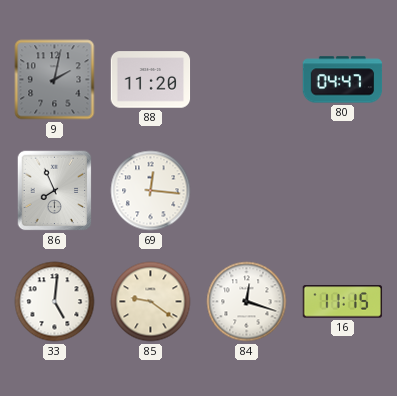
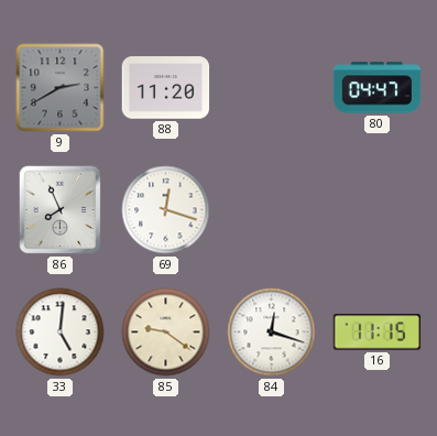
9: 2:02 -> 2:40
69: 12:16 -> 12:18
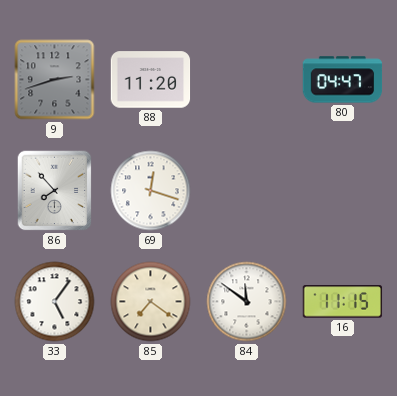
9: 2:40 -> 2:42
86: 7:56 -> 7:53
33: 5:01 -> 5:06
85: 9:21 -> 7:21
84: 12:18 -> 11:51
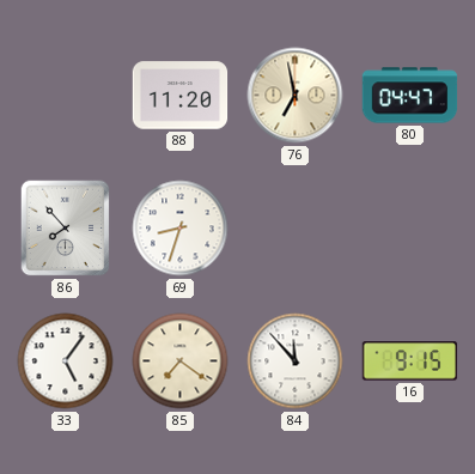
9: 2:42 -> none
76: none -> 6:58
69: 12:18 -> 8:33
84: 11:51 -> 11:53
16: 11:15 -> 9:15
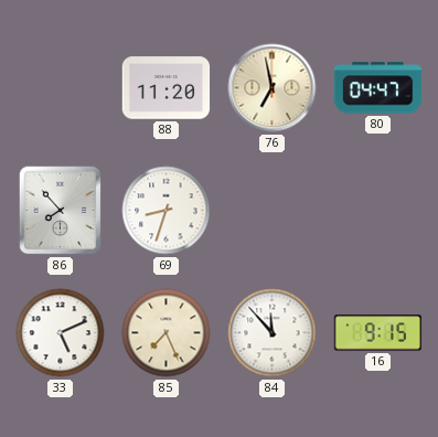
33: 5:06 -> 5:11
85: 7:21 -> 7:26
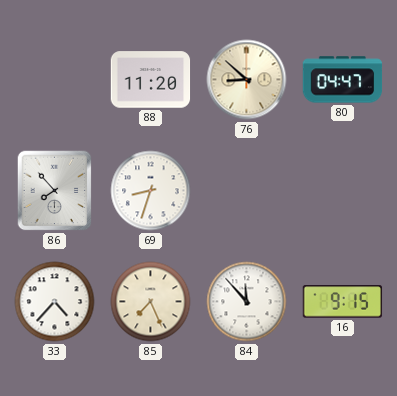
76: 6:58 -> 8:52
33: 5:11 -> 4:37
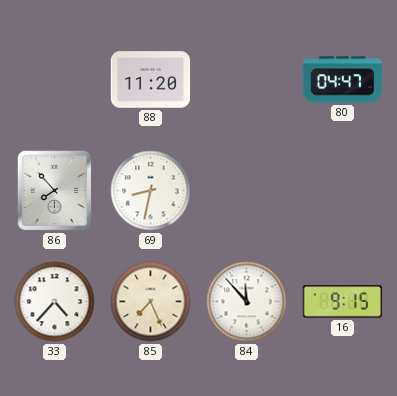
76: 8:52 -> none
69: 8:33 -> 8:32
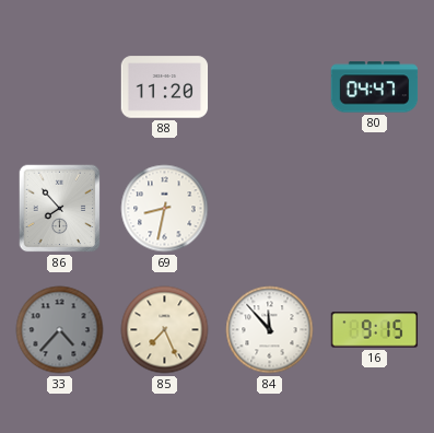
33 dial: white -> grey
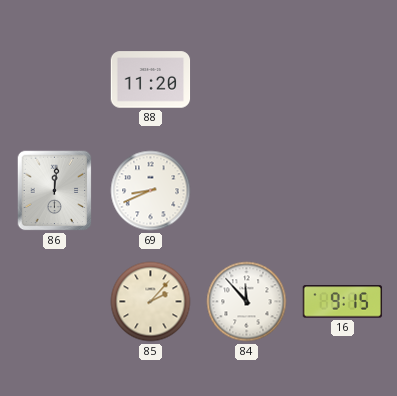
80: 04:47 -> none
86: 7:53 -> 12:01
69: 8:32 -> 8:41
33: 4:37 -> none
85: 7:26 -> 2:07
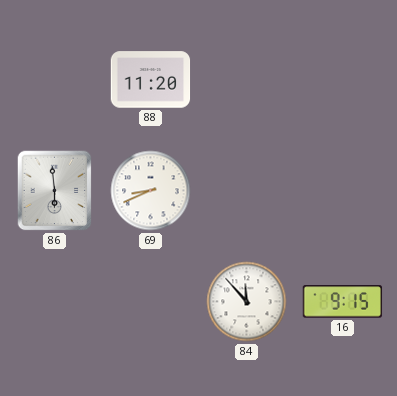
86: 12:01 -> 5:59
85: 2:07 -> none
